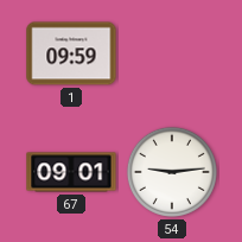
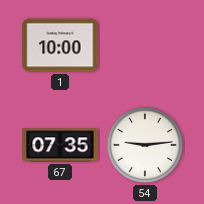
1: 09:59 -> 10:00
67: 09:01 -> 07:35
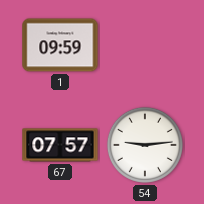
1: 10:00 -> 09:59
67: 07:35 -> 07:57
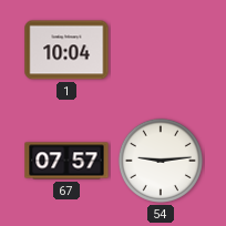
1: 09:59 -> 10:04
